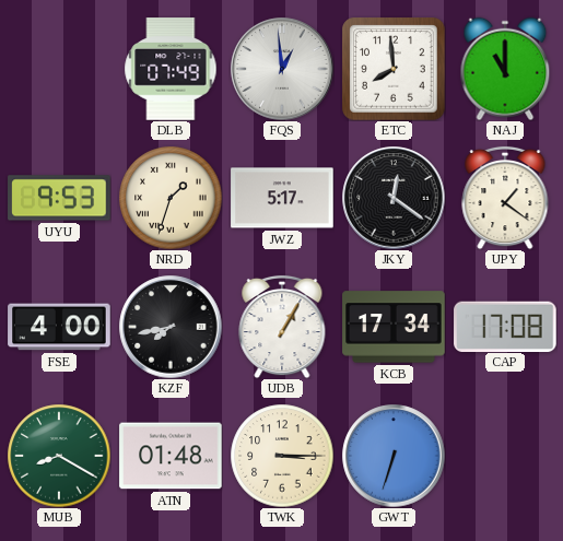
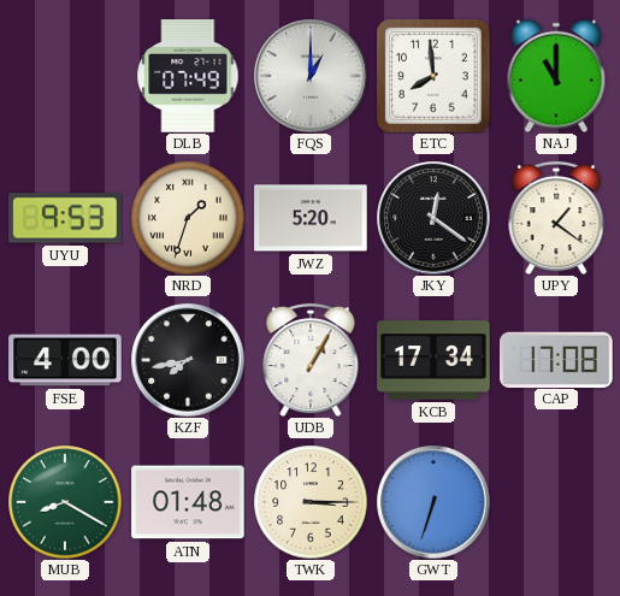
FQS: 12:59 -> 1:00
JWZ: 5:17 -> 5:20
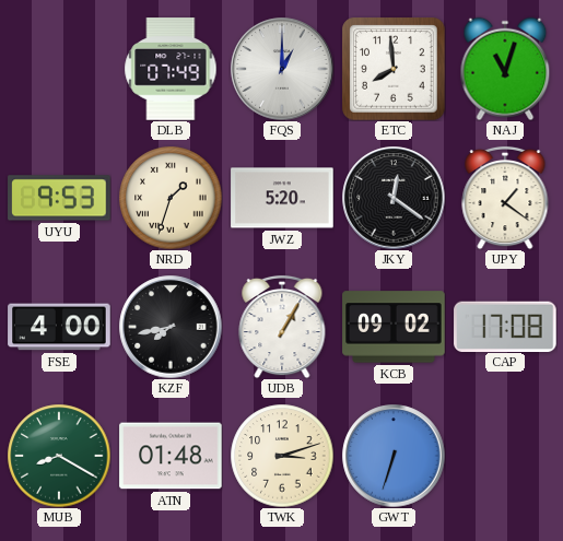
NAJ: 11:00 -> 11:03
KCB: 17:34 -> 09:02
TWK: 3:15 -> 3:12
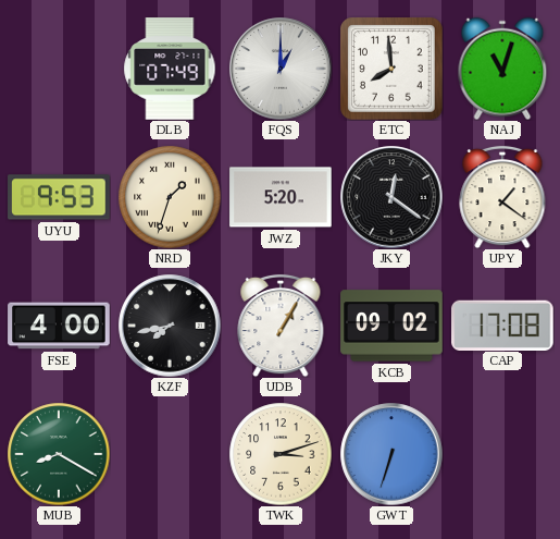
ATN: 01:48 -> none
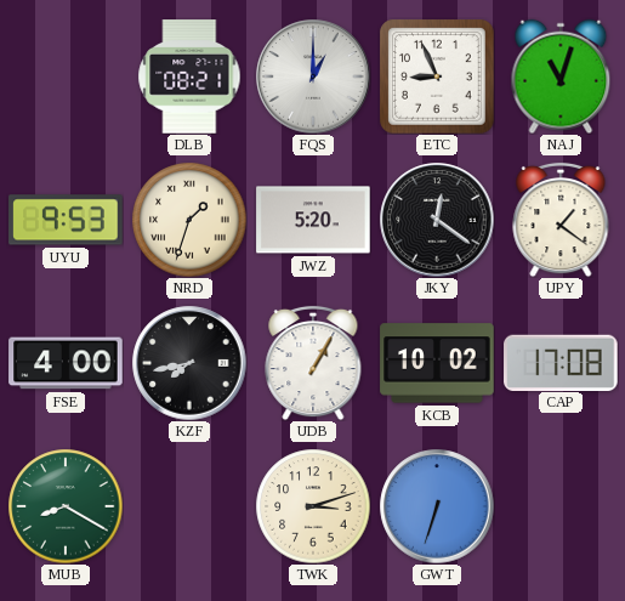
DLB: 07:49 -> 08:21
ETC: 7:59 -> 8:56
KCB: 09:02 -> 10:02
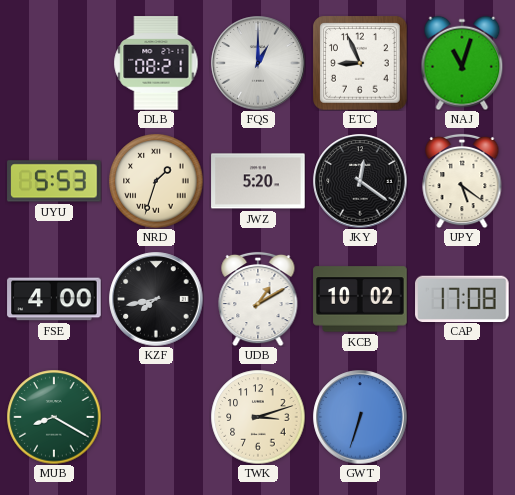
UYU: 9:53 -> 5:53
UPY: 1:21 -> 5:21
UDB: 1:05 -> 1:10
